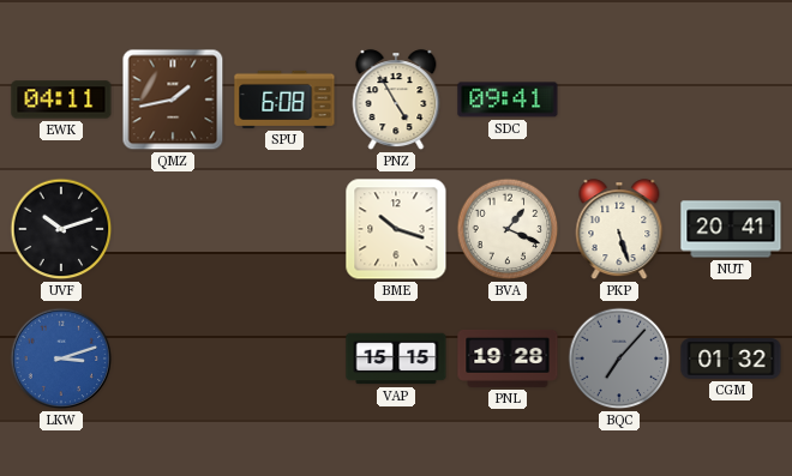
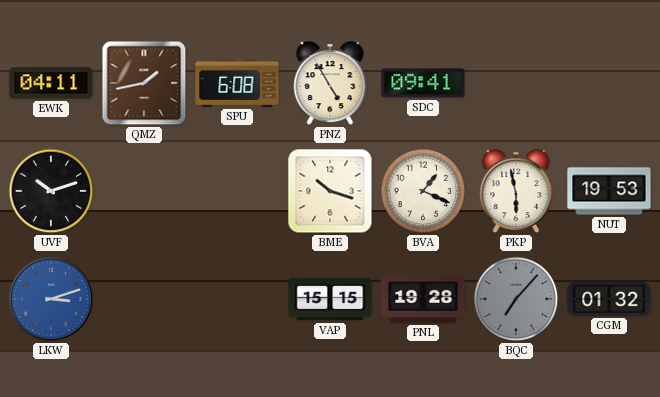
PKP: 5:27 -> 5:58
NUT: 20:41 -> 19:53
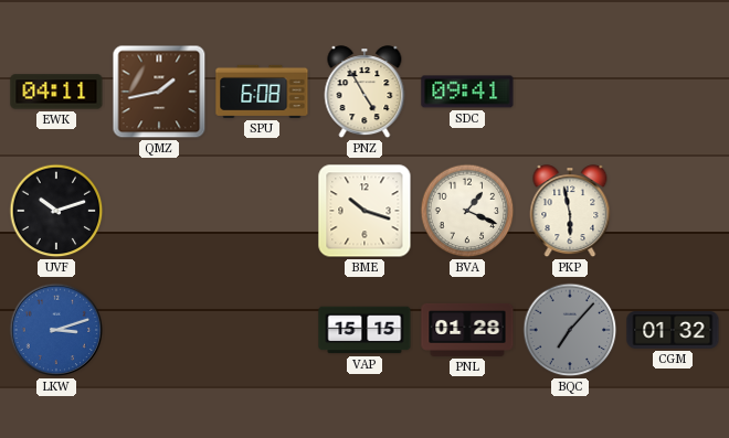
NUT: 19:53 -> none
PNL: 19:28 -> 01:28
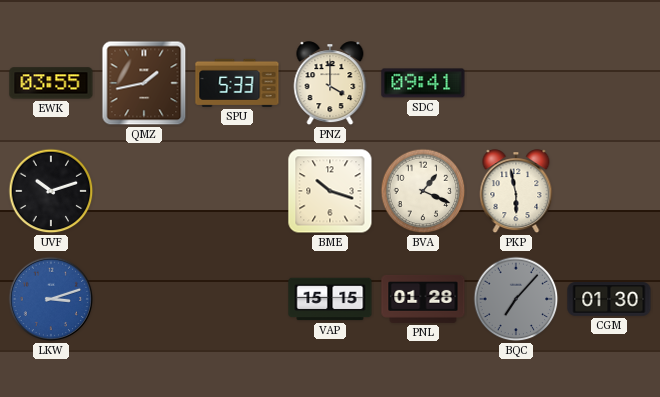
EWK: 04:11 -> 03:55
SPU: 6:08 -> 5:33
PNZ: 4:55 -> 4:00
CGM: 01:32 -> 01:30
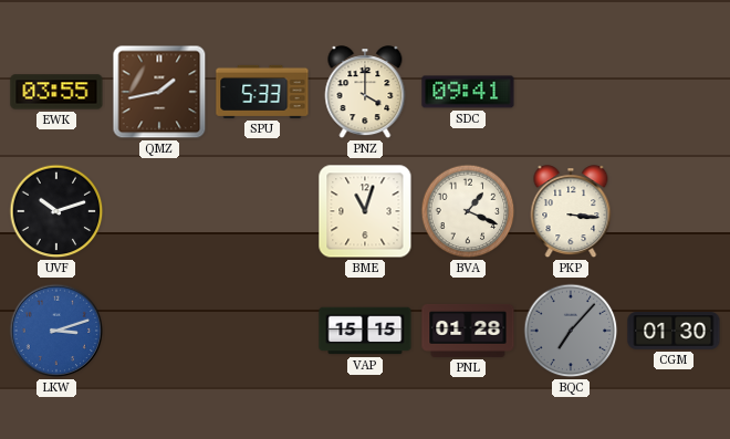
BME: 10:18 -> 11:03
PKP: 5:58 -> 3:16
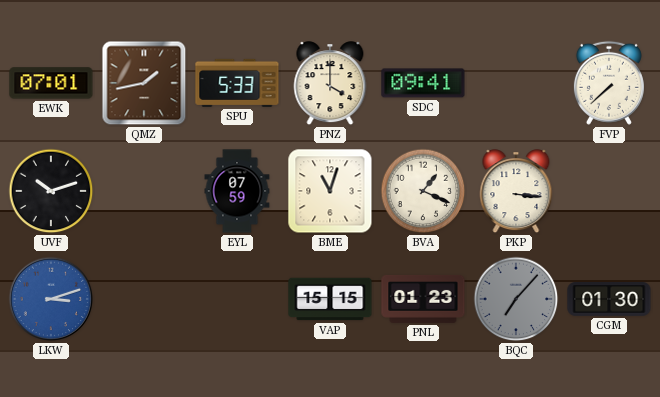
EWK: 03:55 -> 07:01
FVP: none -> 7:38
EYL: none -> 07:59
PNL: 01:28 -> 01:23
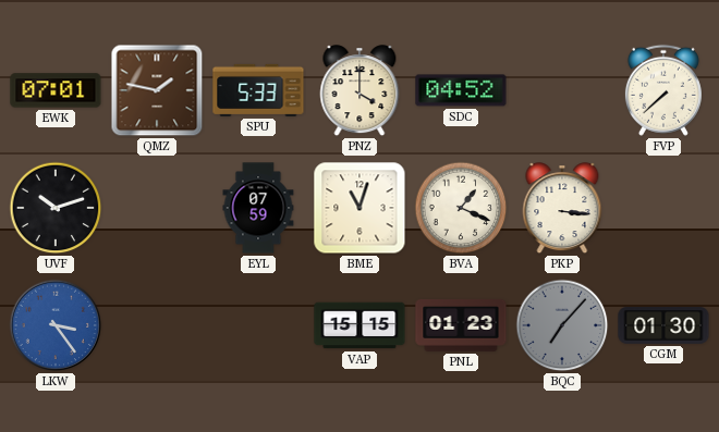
QMZ: 1:43 -> 1:47
SDC: 09:41 -> 04:52
LKW: 3:12 -> 3:24
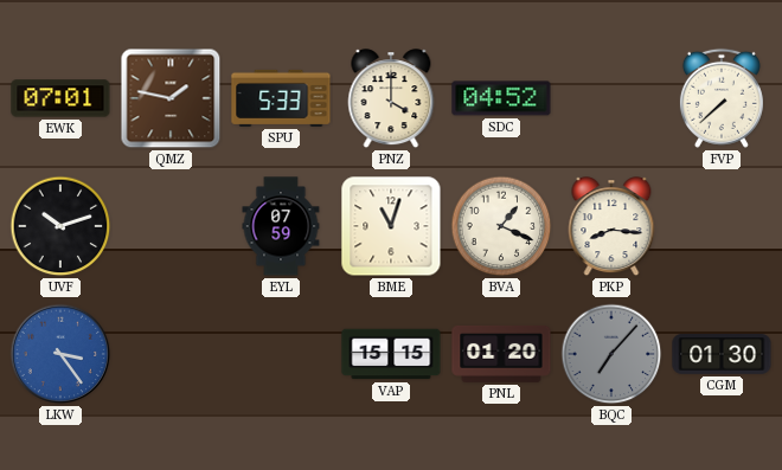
PKP: 3:16 -> 8:16
PNL: 01:23 -> 01:20
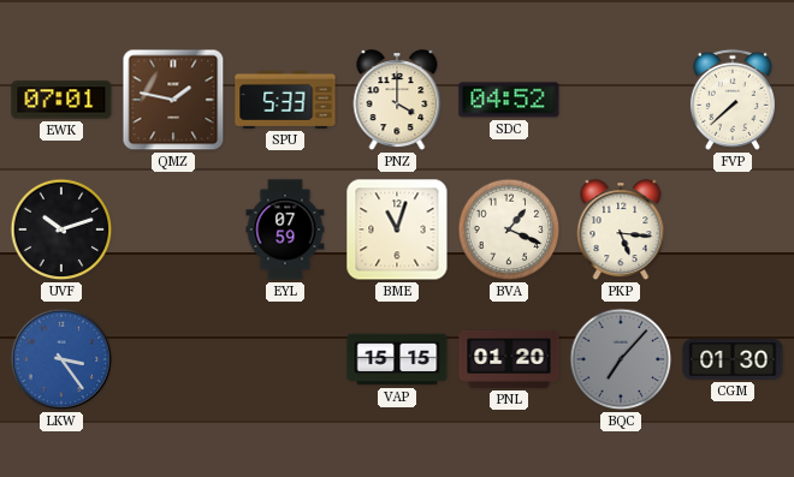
PKP: 8:16 -> 5:16
